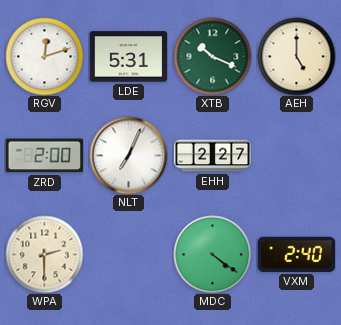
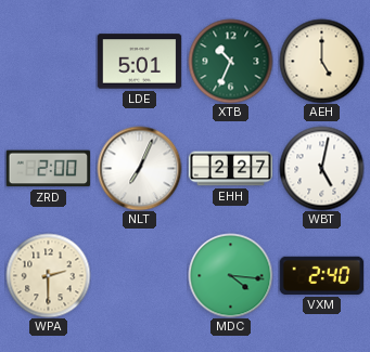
RGV: 12:12 -> none
LDE: 5:31 -> 5:01
XTB: 10:19 -> 10:34
WBT: none -> 5:02
MDC: 4:21 -> 4:16
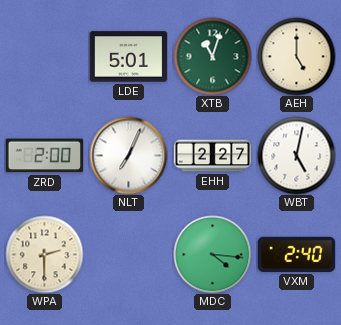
XTB: 10:34 -> 11:03
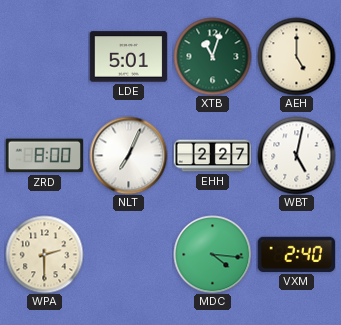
ZRD: 2:00 -> 8:00
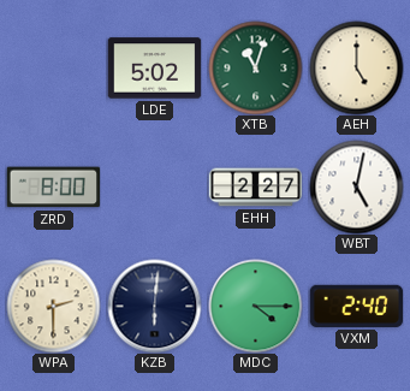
LDE: 5:01 -> 5:02
NLT: 7:04 -> none
KZB: none -> 6:01
MDC: 4:16 -> 4:15
